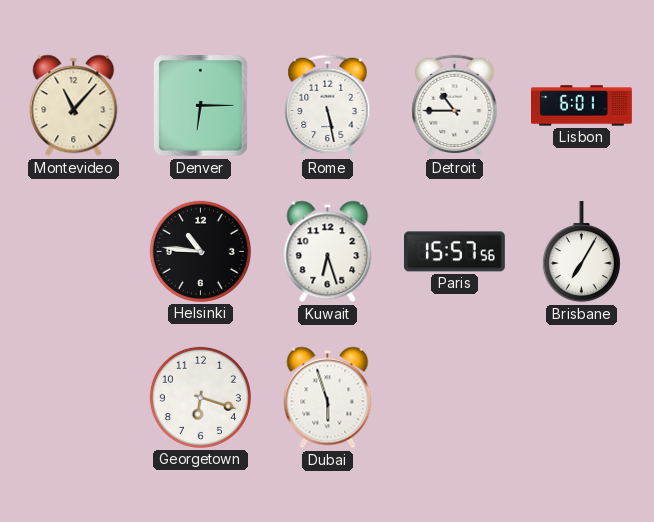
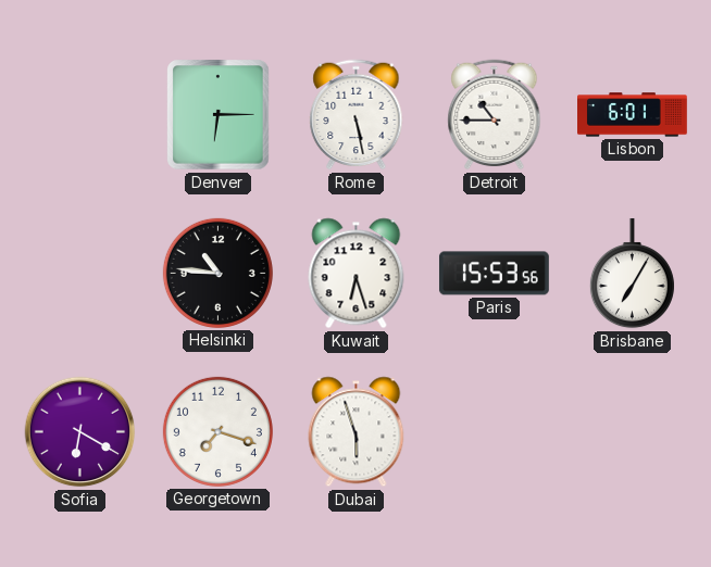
Montevideo: 11:07 -> none
Paris: 15:57 -> 15:53
Sofia: none -> 6:20
Georgetown: 6:18 -> 7:18
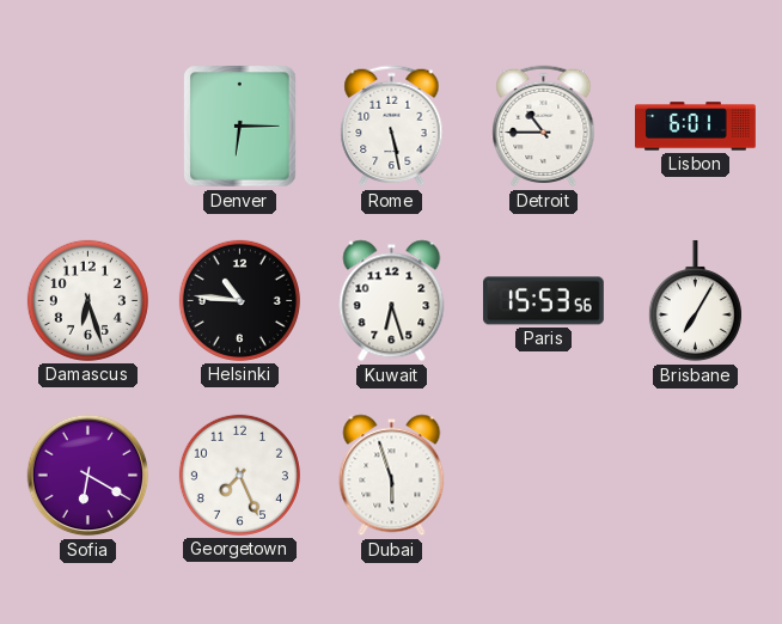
Damascus: none -> 6:27
Georgetown: 7:18 -> 7:26
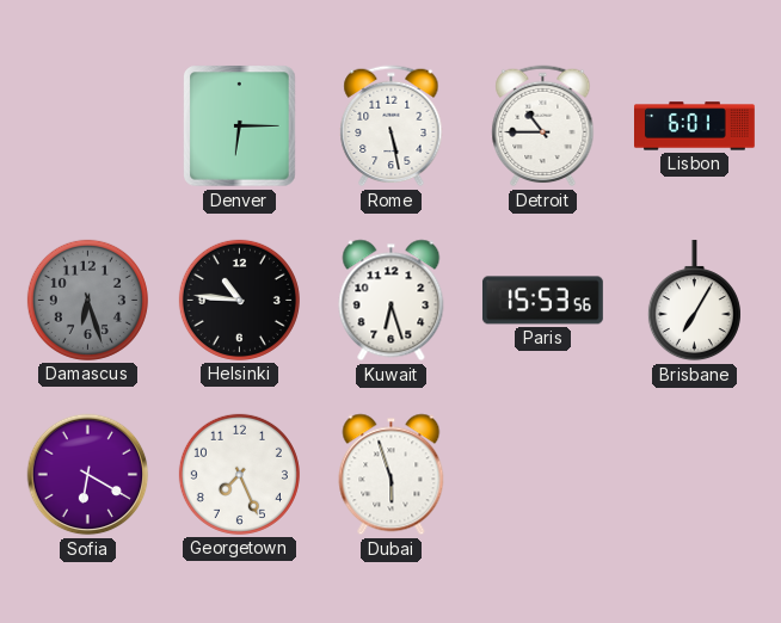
Damascus dial: white -> grey
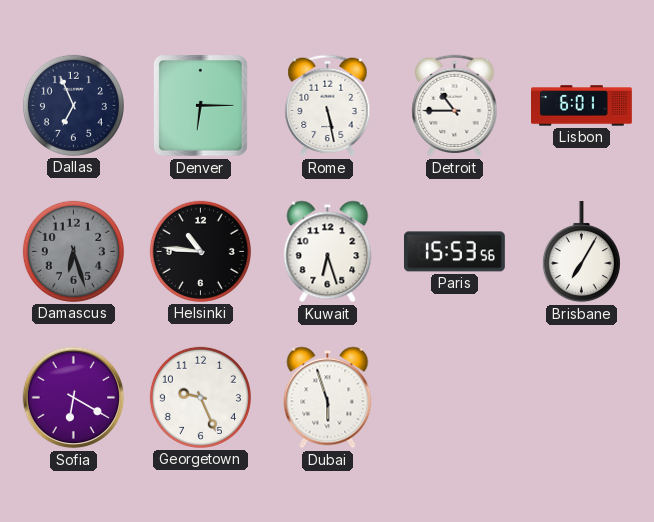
Dallas: none -> 6:56
Georgetown: 7:26 -> 9:26
